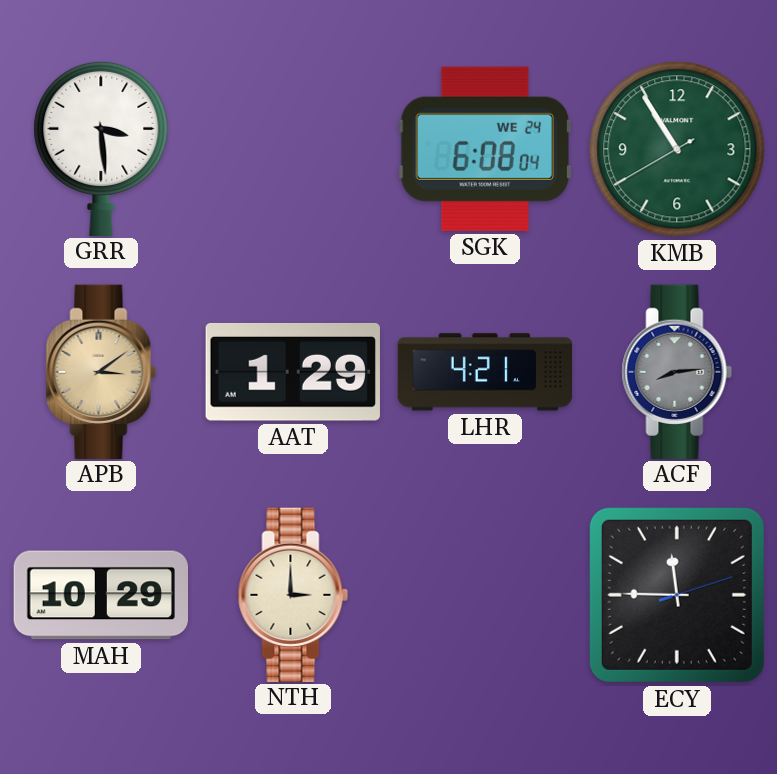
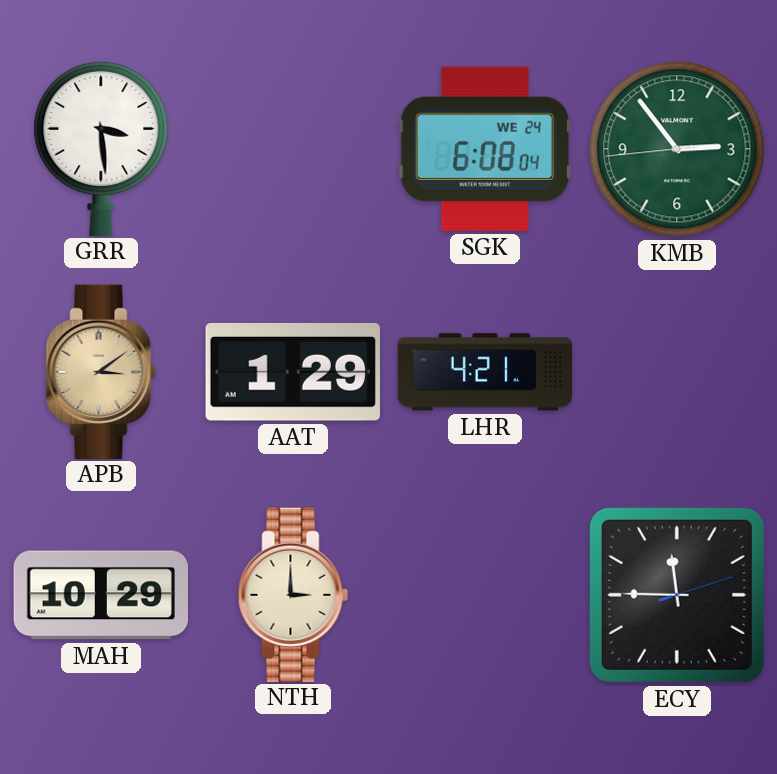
KMB: 10:54 -> 2:53
ACF: 8:14 -> none
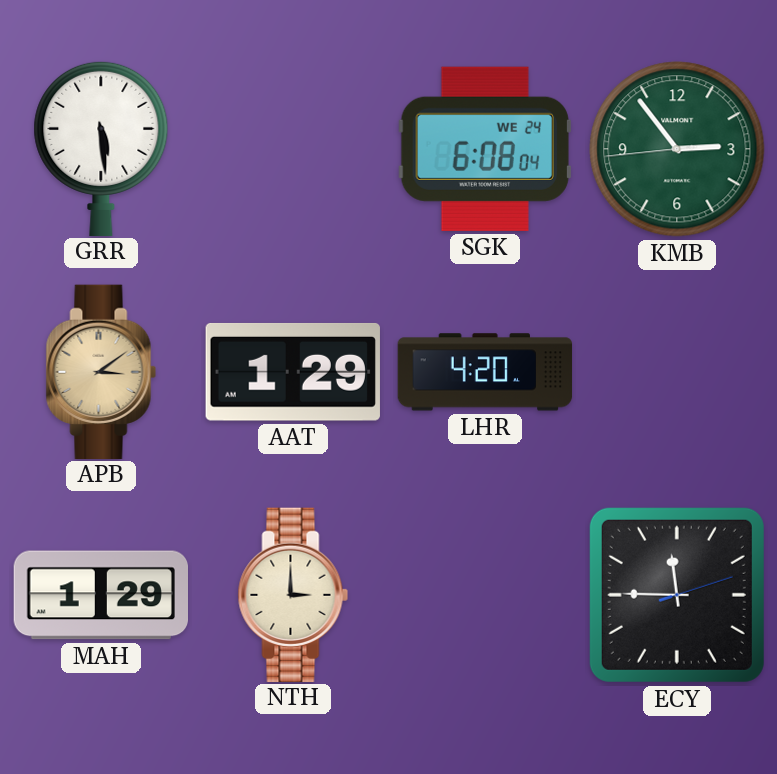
GRR: 3:29 -> 5:29
LHR: 4:21 -> 4:20
MAH: 10:29 -> 1:29
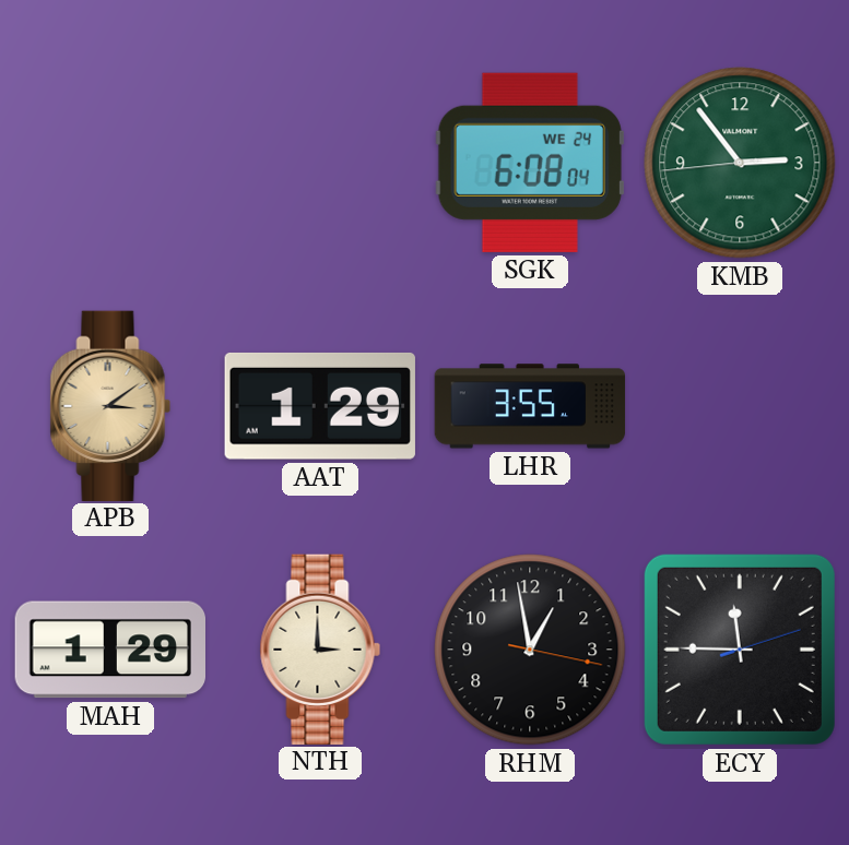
GRR: 5:29 -> none
LHR: 4:20 -> 3:55
RHM: none -> 12:58
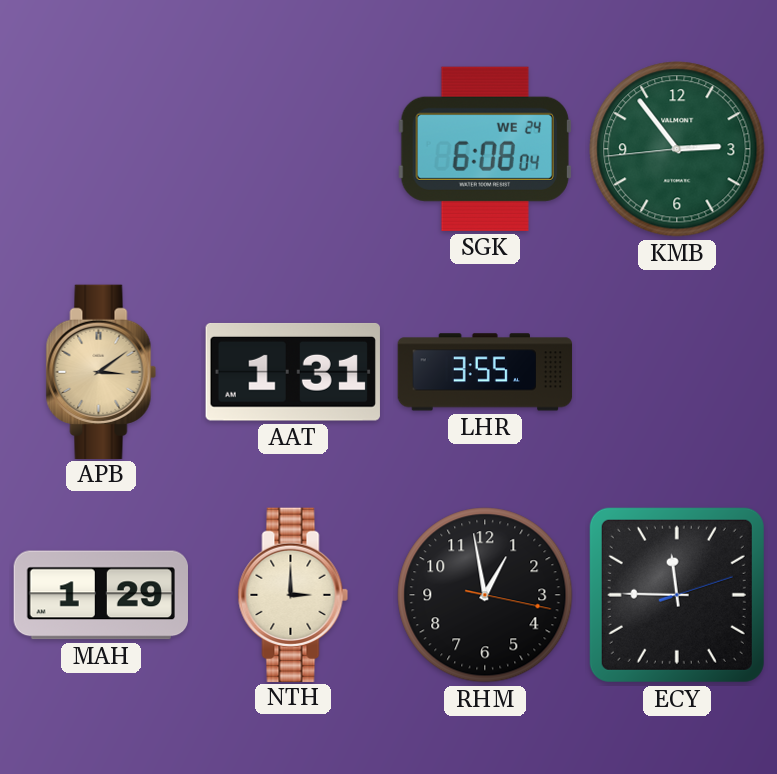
AAT: 1:29 -> 1:31
